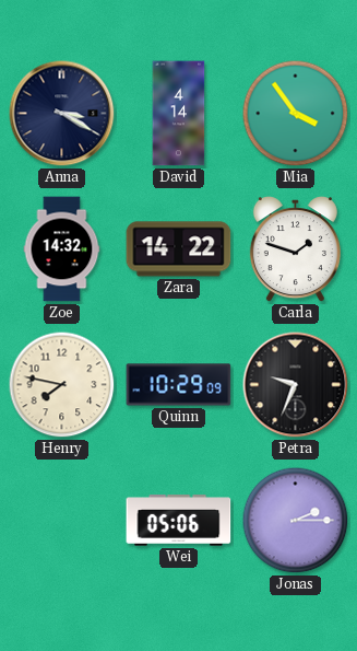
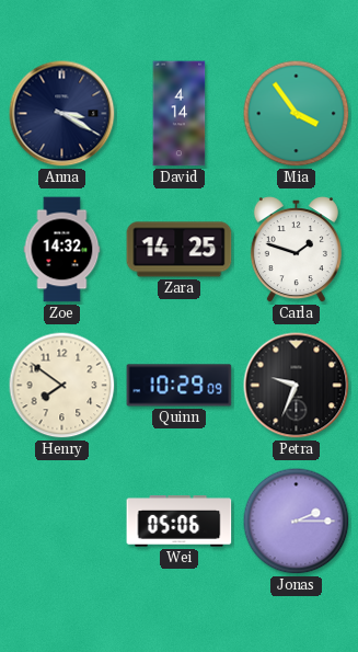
Zara: 14:22 -> 14:25
Henry: 7:47 -> 7:51
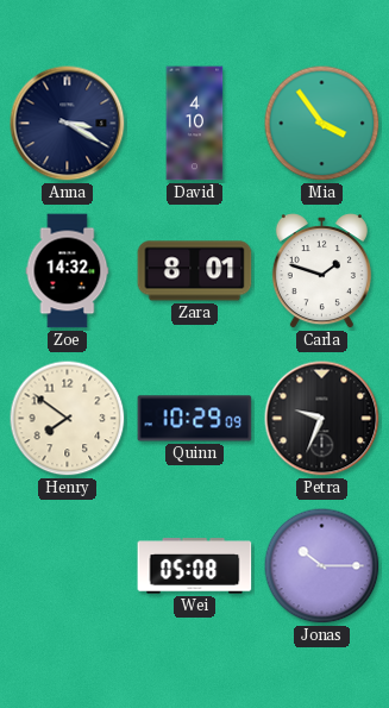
David: 4:14 -> 4:10
Zara: 14:25 -> 8:01
Wei: 05:06 -> 05:08
Jonas: 2:15 -> 10:15
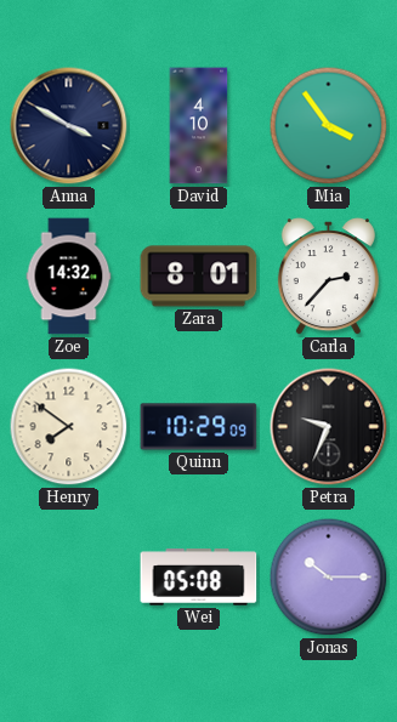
Anna: 3:20 -> 3:50
Carla: 1:48 -> 2:37
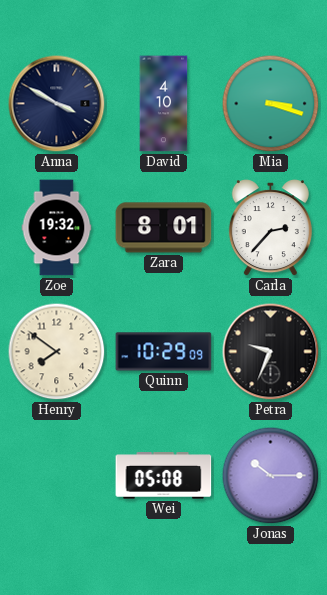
Mia: 3:54 -> 3:18
Zoe: 14:32 -> 19:32
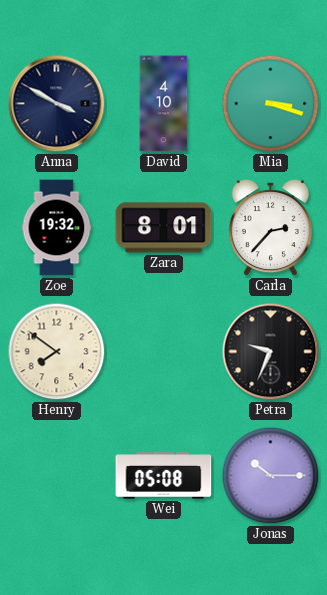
Quinn: 10:29 -> none
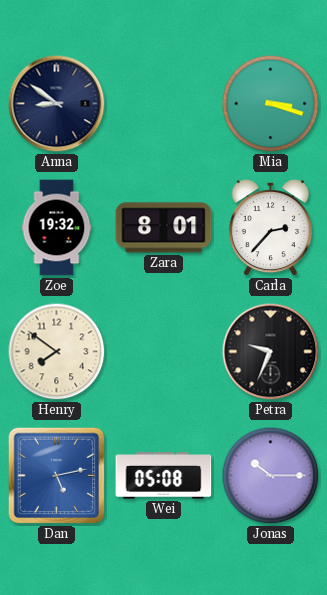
Anna: 3:50 -> 8:51
David: 4:10 -> none
Dan: none -> 5:13
